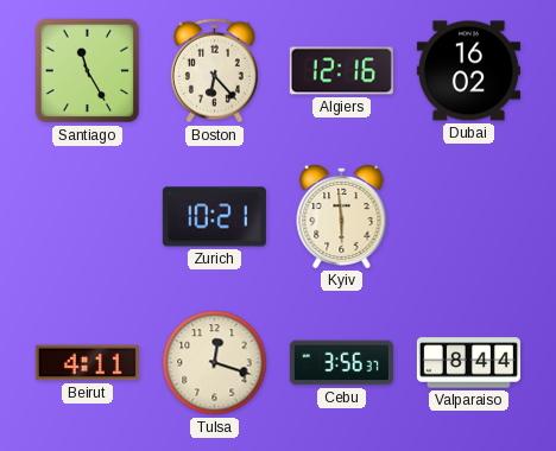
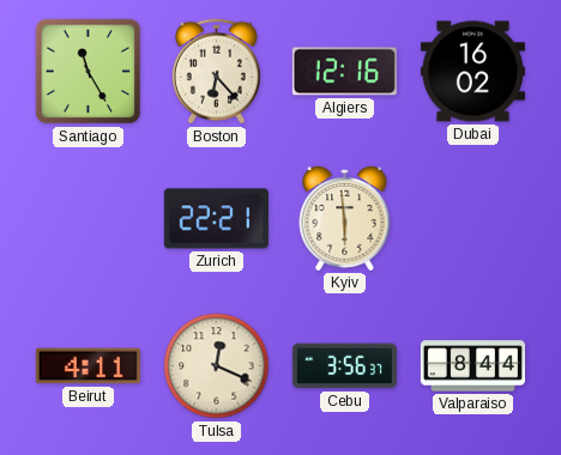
Zurich: 10:21 -> 22:21
Tulsa: 12:18 -> 12:19
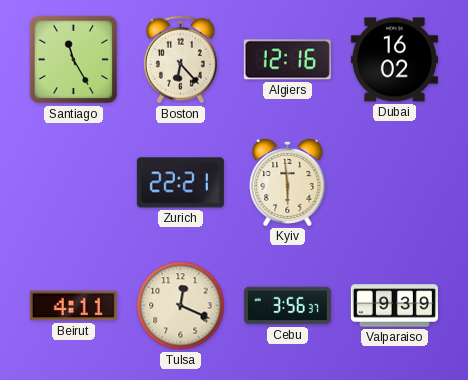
Valparaiso: 8:44 -> 9:39
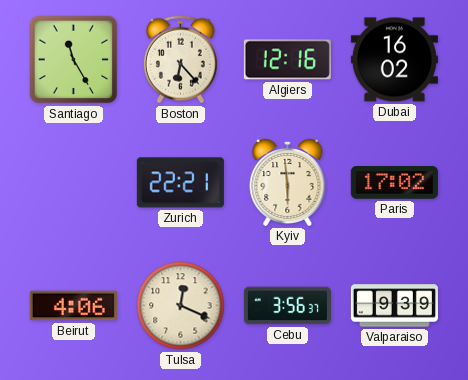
Paris: none -> 17:02
Beirut: 4:11 -> 4:06
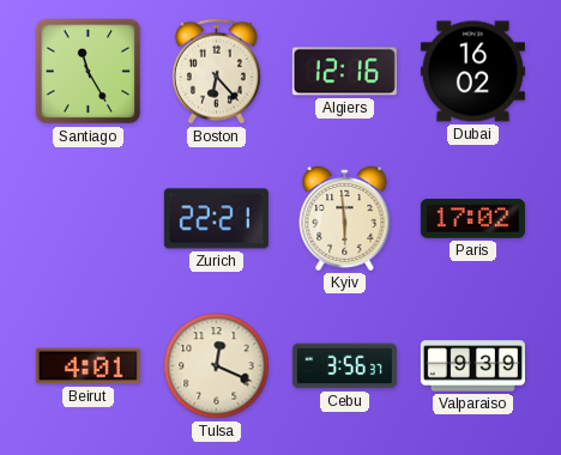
Beirut: 4:06 -> 4:01
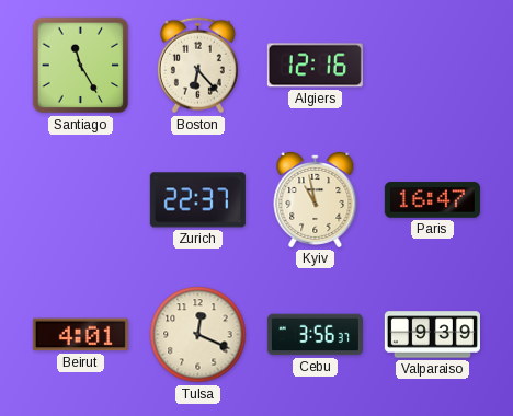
Dubai: 16:02 -> none
Zurich: 22:21 -> 22:37
Kyiv: 5:59 -> 10:58
Paris: 17:02 -> 16:47
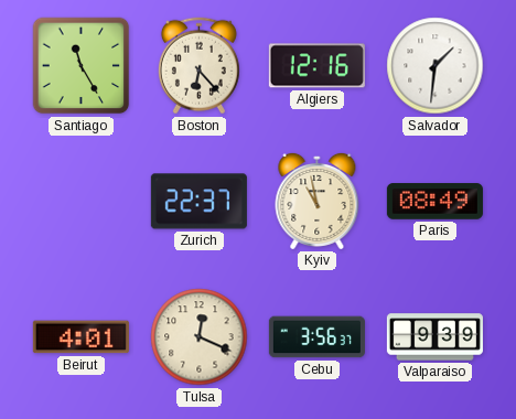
Salvador: none -> 1:31
Paris: 16:47 -> 08:49
